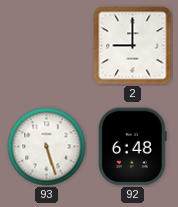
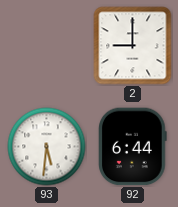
93: 5:27 -> 5:31
92: 6:48 -> 6:44
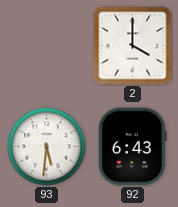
2: 9:00 -> 4:00
92: 6:44 -> 6:43
